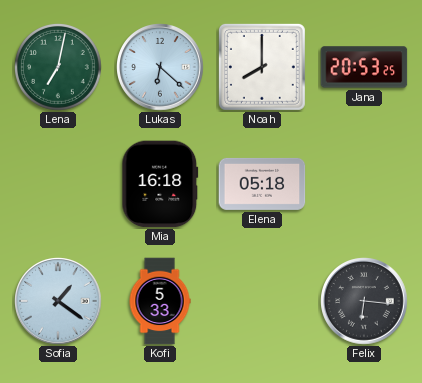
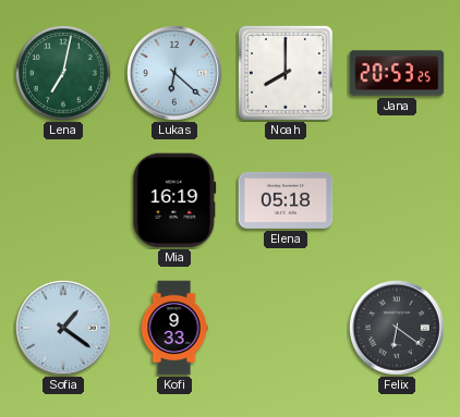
Mia: 16:18 -> 16:19
Kofi: 5:33 -> 9:33
Felix: 6:16 -> 6:21
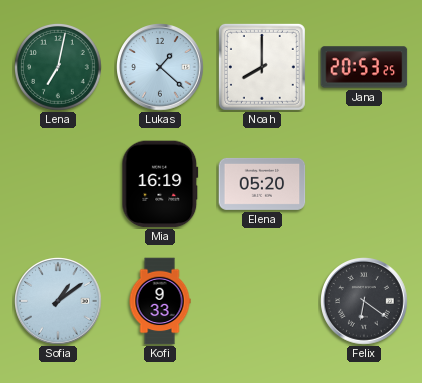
Lukas: 6:22 -> 1:22
Elena: 05:18 -> 05:20
Sofia: 1:21 -> 1:09
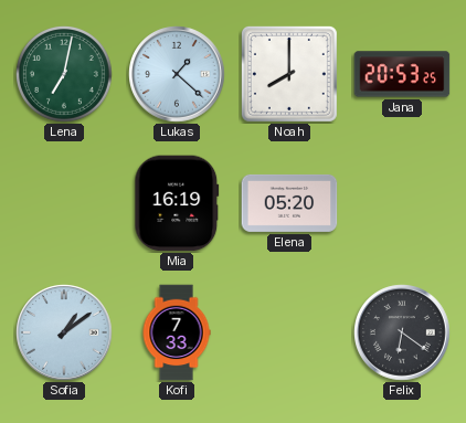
Kofi: 9:33 -> 7:33
